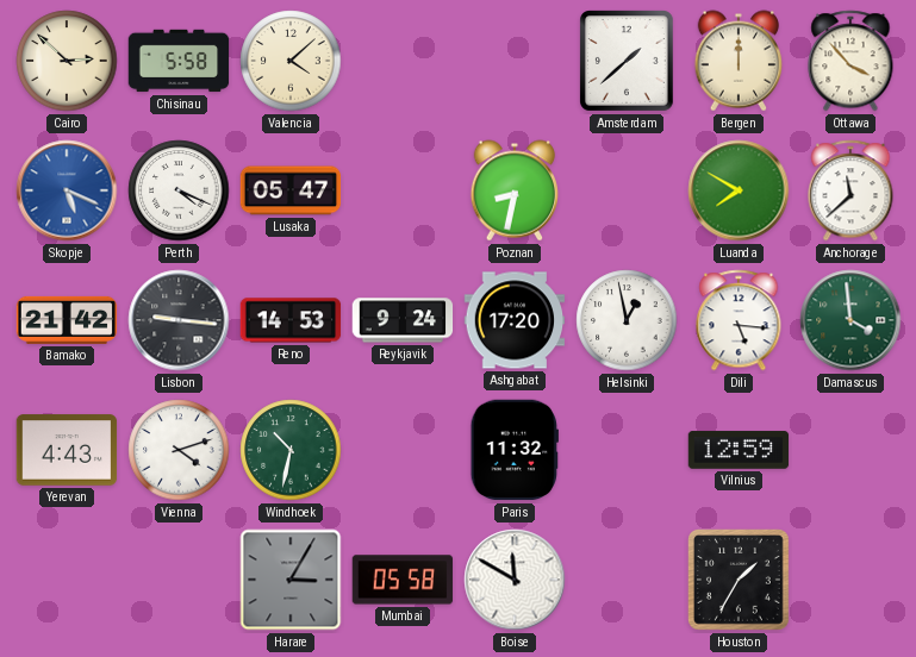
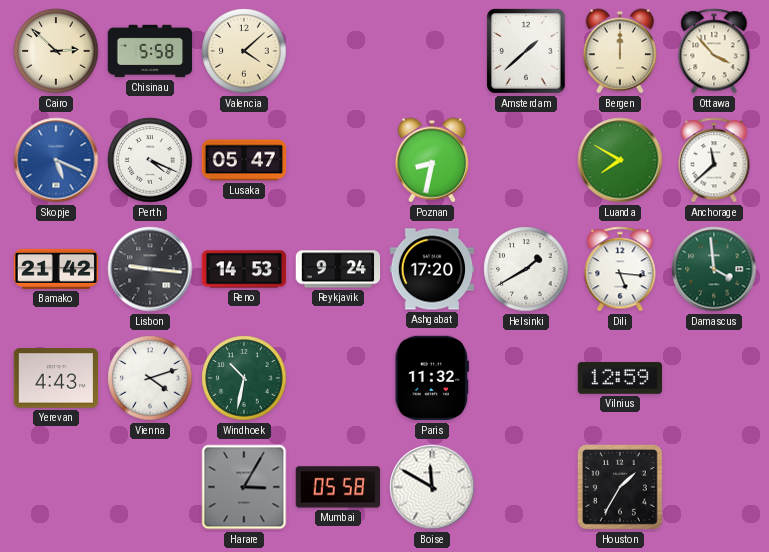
Helsinki: 12:58 -> 1:40
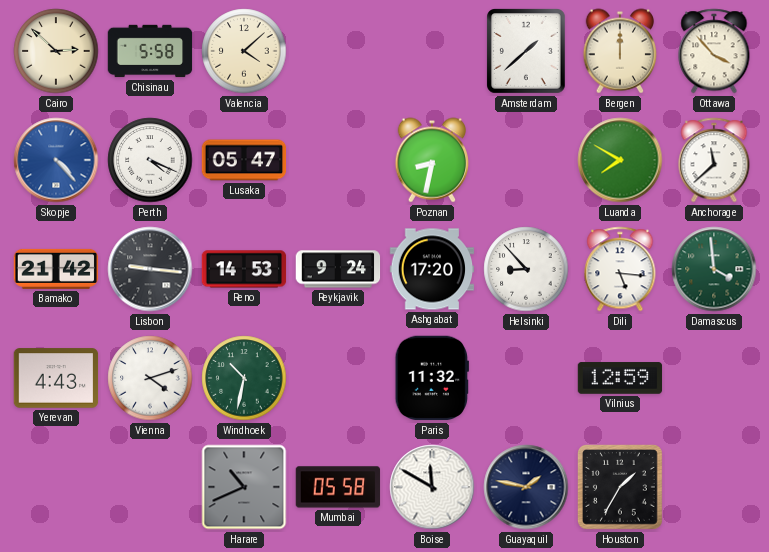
Skopje: 5:19 -> 4:23
Helsinki: 1:40 -> 8:53
Harare: 3:05 -> 10:41
Guayaquil: none -> 1:47
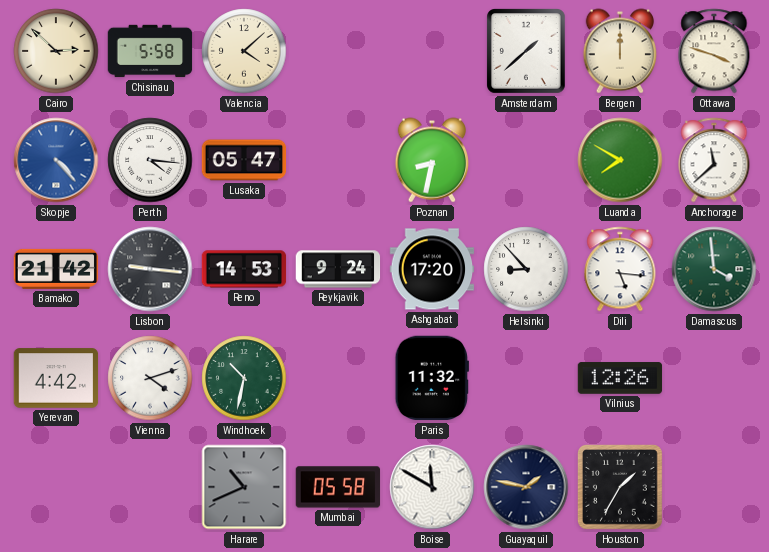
Ottawa: 3:53 -> 3:48
Perth: 4:19 -> 4:16
Yerevan: 4:43 -> 4:42
Vilnius: 12:59 -> 12:26
